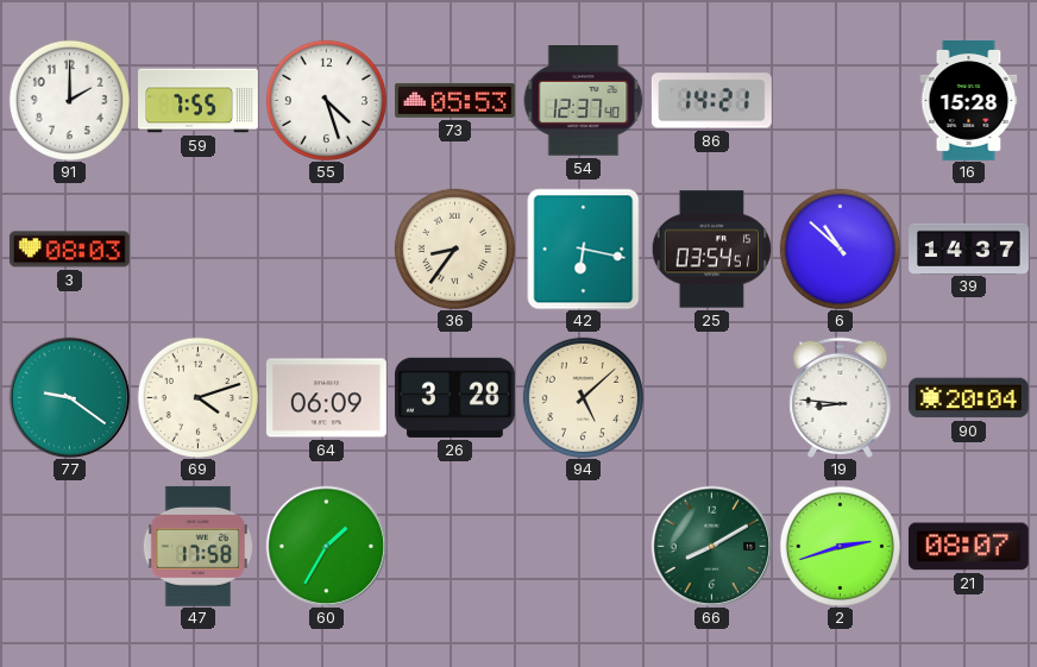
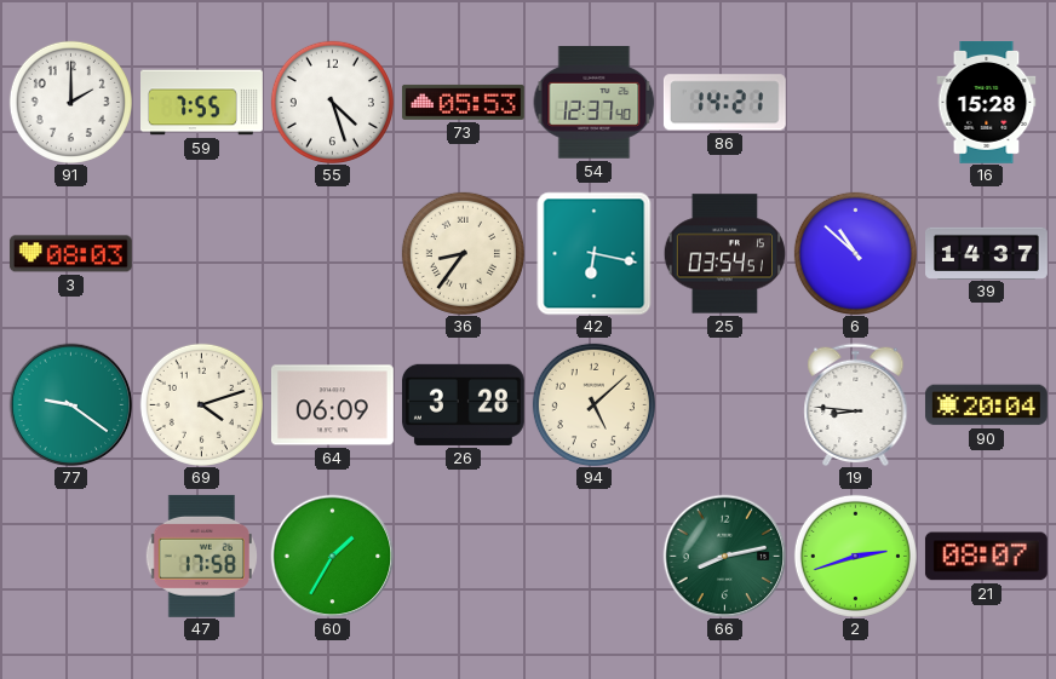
66: 8:10 -> 8:13
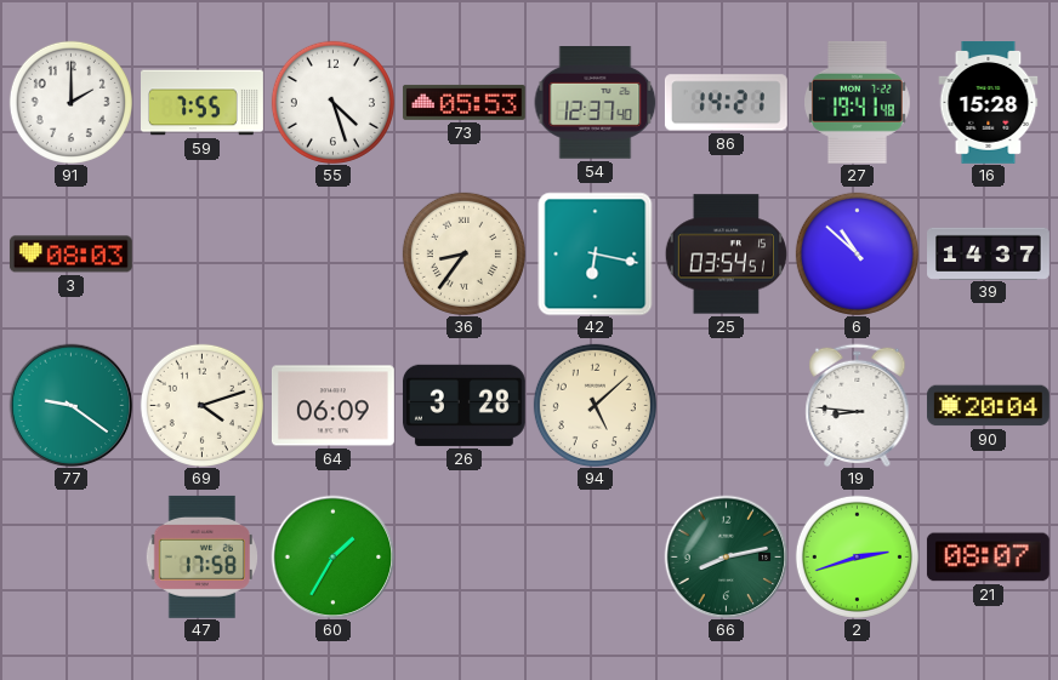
27: none -> 19:41
